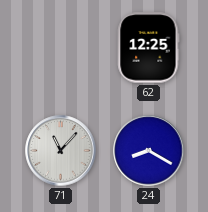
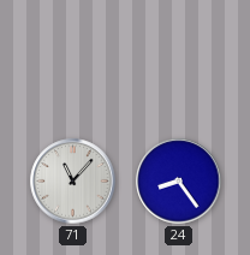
62: 12:25 -> none
24: 8:20 -> 8:24
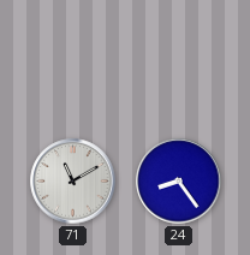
71: 11:07 -> 11:10
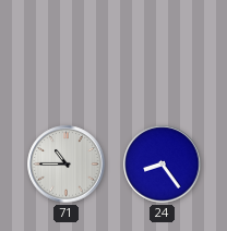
71: 11:10 -> 10:45
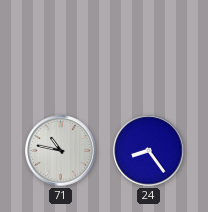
71: 10:45 -> 10:47
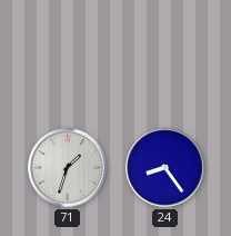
71: 10:47 -> 1:33
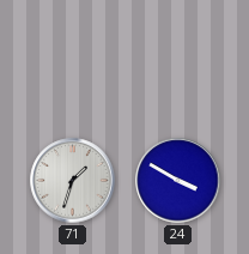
24: 8:24 -> 3:50
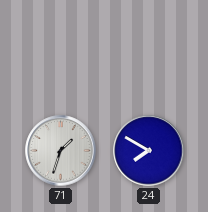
24: 3:50 -> 7:50
